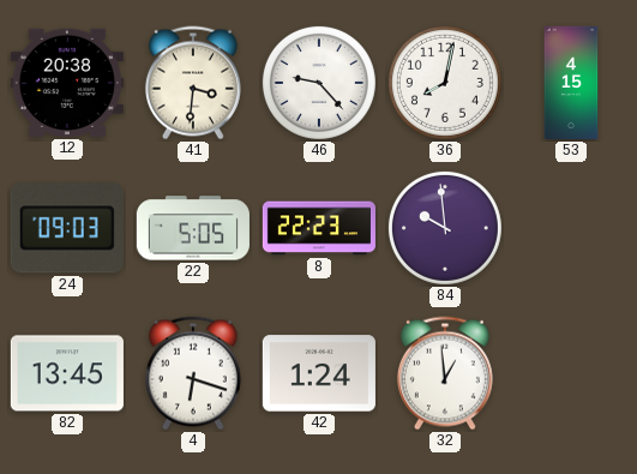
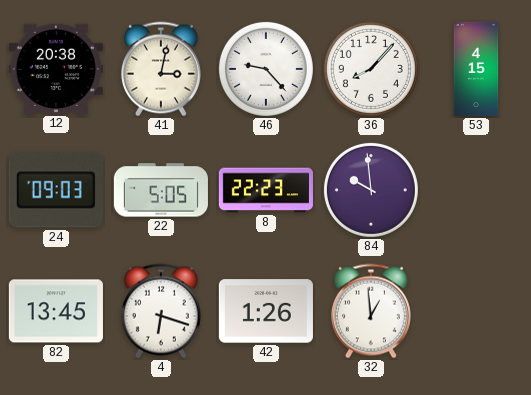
41: 3:31 -> 3:02
36: 8:02 -> 8:07
42: 1:24 -> 1:26
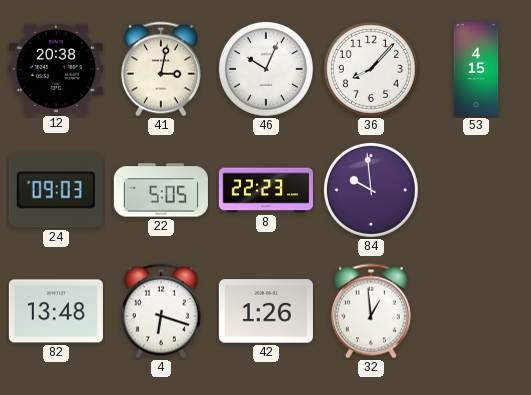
46: 9:23 -> 10:04
82: 13:45 -> 13:48
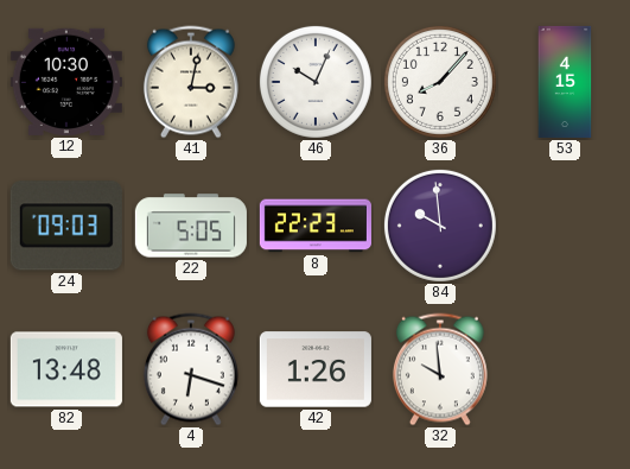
12: 20:38 -> 10:30
32: 12:59 -> 9:59
